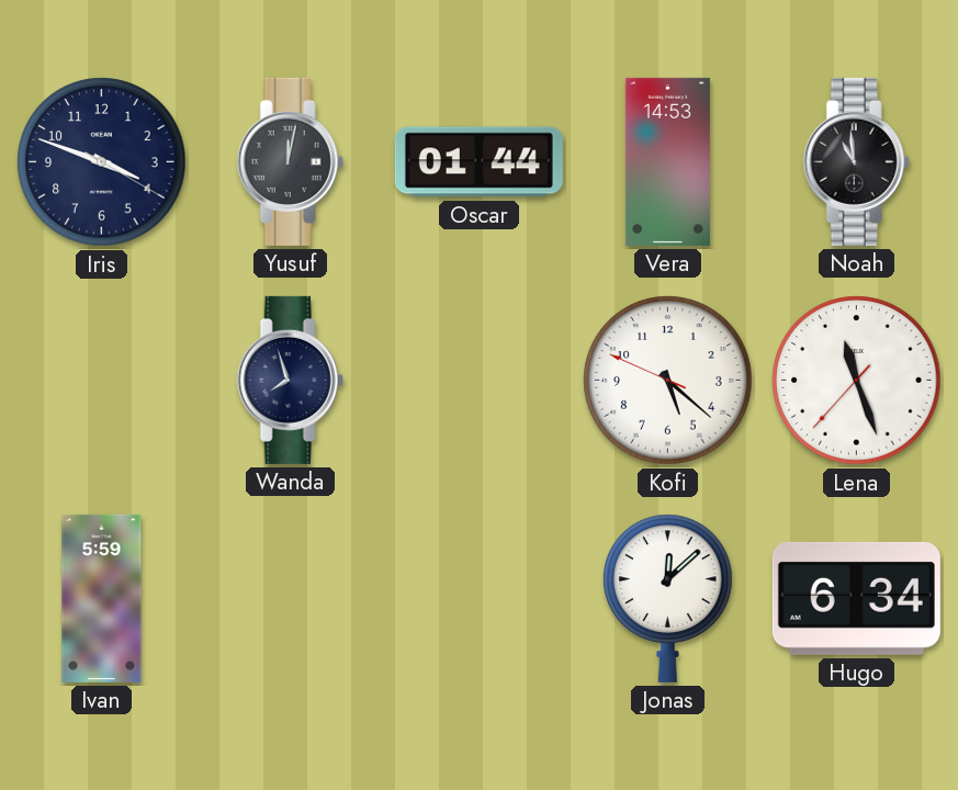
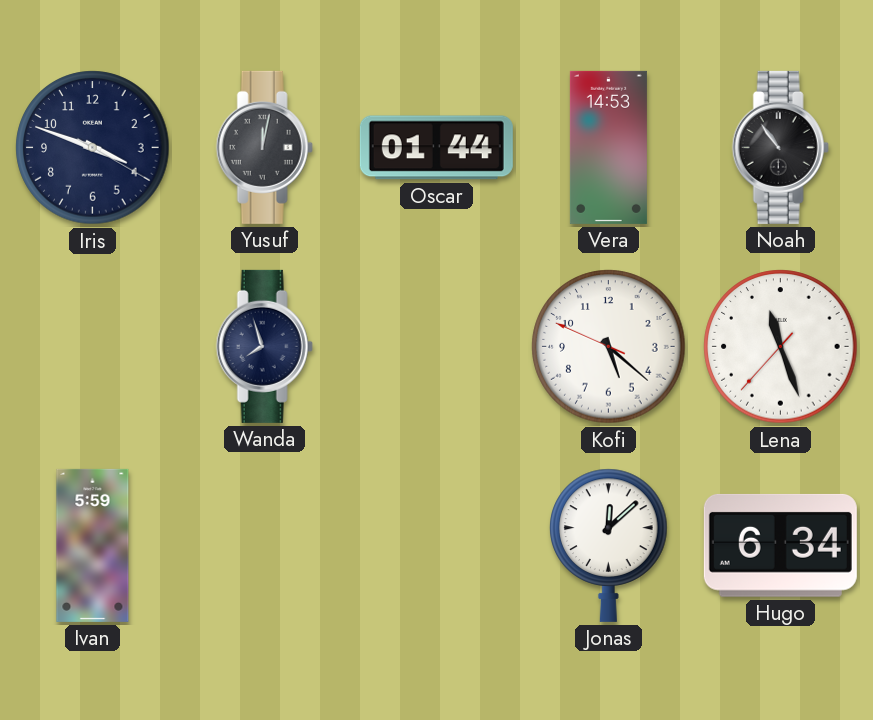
Noah: 10:59 -> 10:54
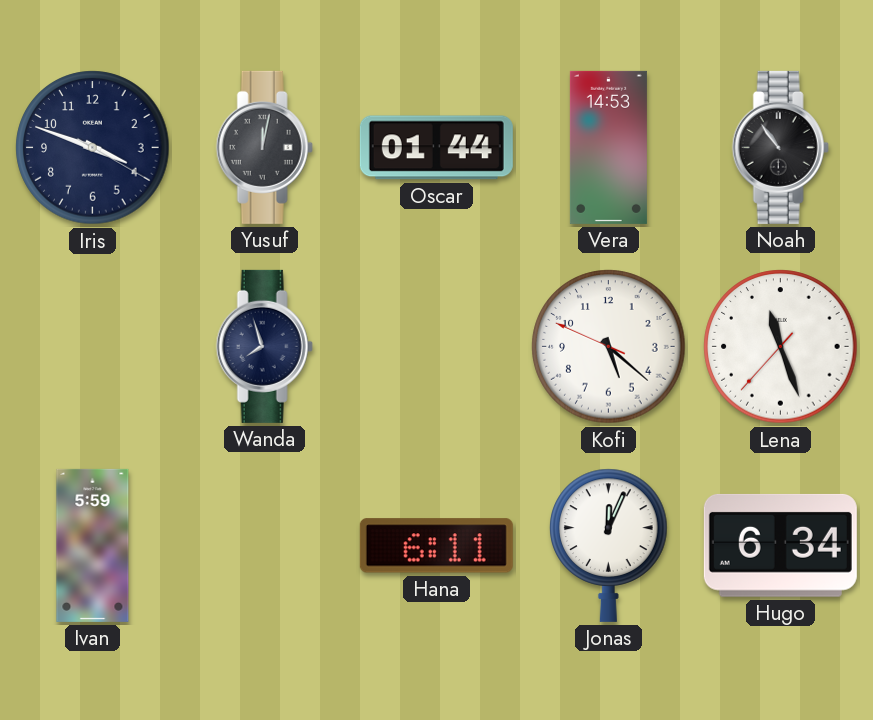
Hana: none -> 6:11
Jonas: 12:08 -> 12:04
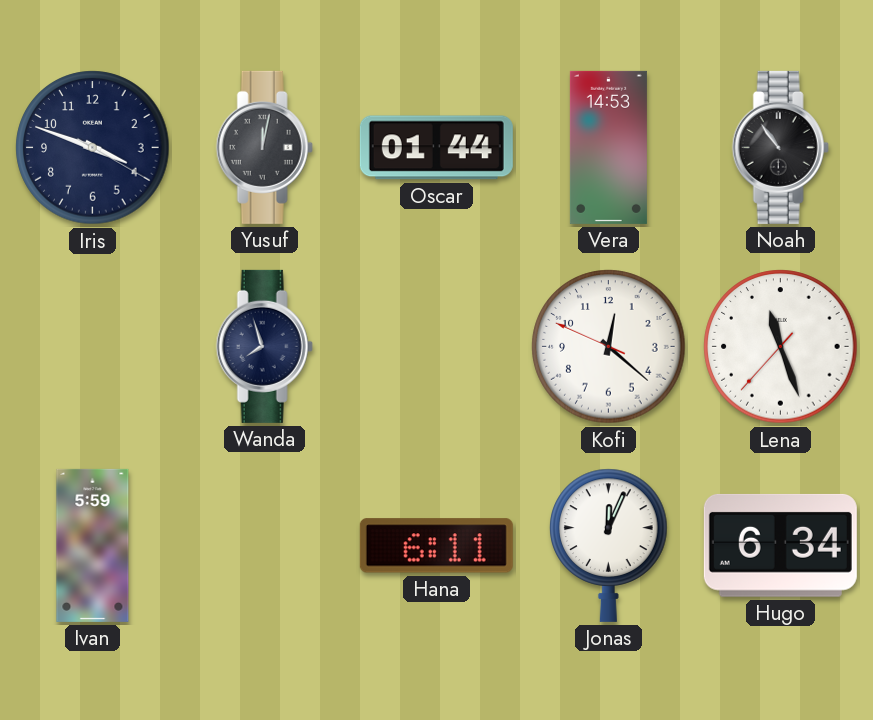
Kofi: 5:21 -> 12:21
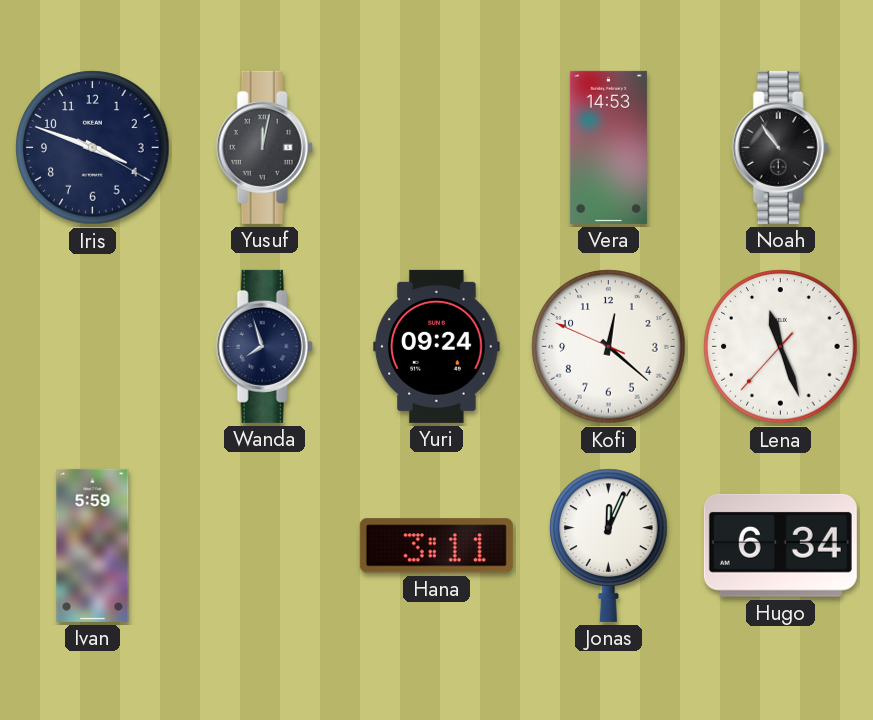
Oscar: 01:44 -> none
Yuri: none -> 09:24
Hana: 6:11 -> 3:11
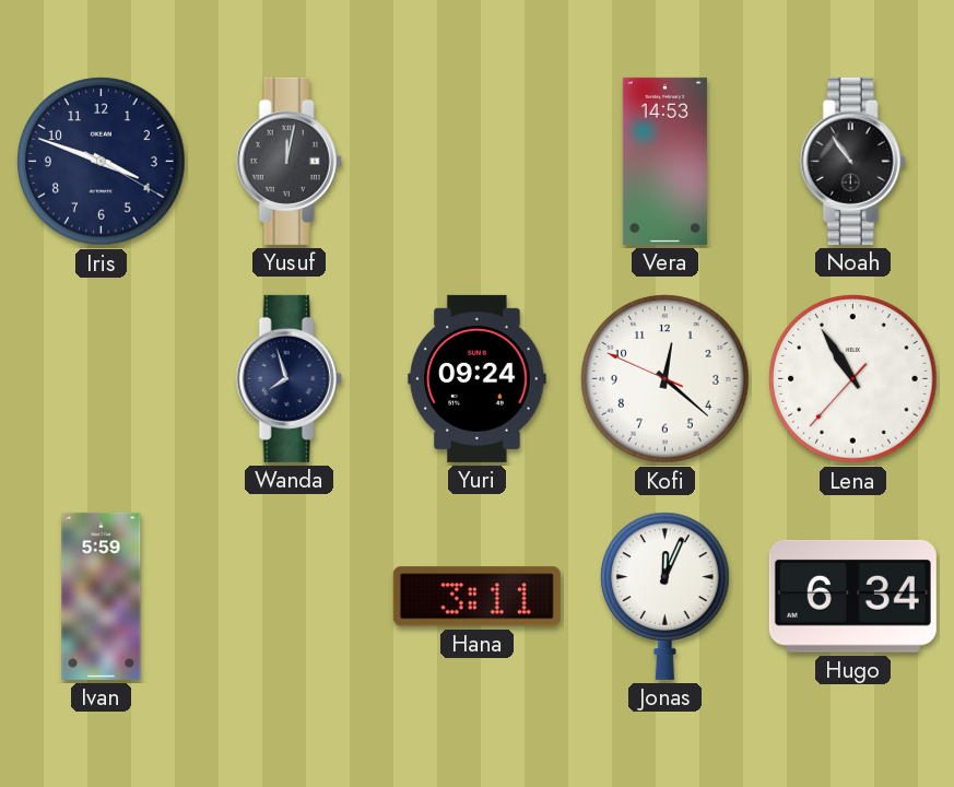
Lena: 11:26 -> 10:54
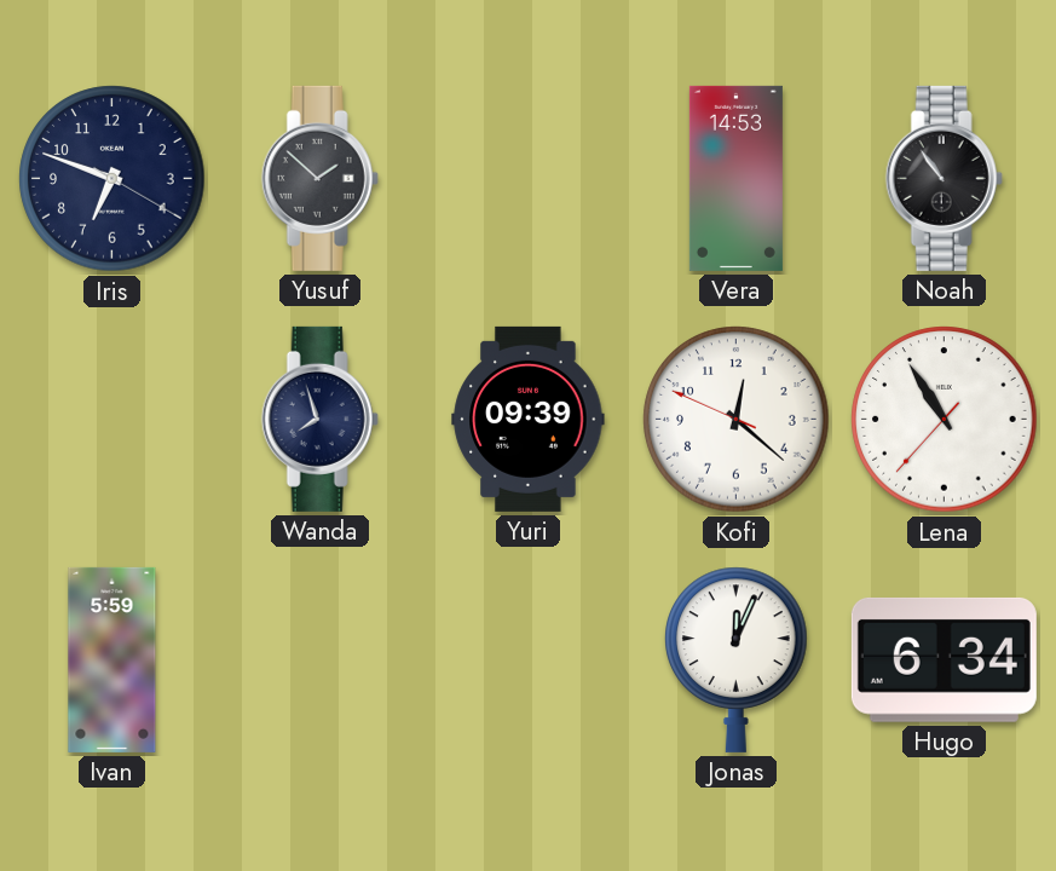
Iris: 3:48 -> 6:48
Yusuf: 12:02 -> 1:52
Yuri: 09:24 -> 09:39
Hana: 3:11 -> none
